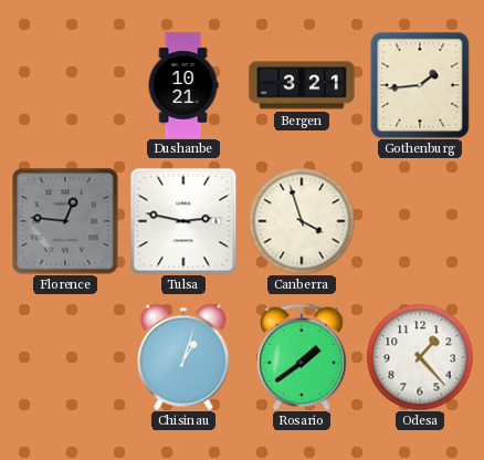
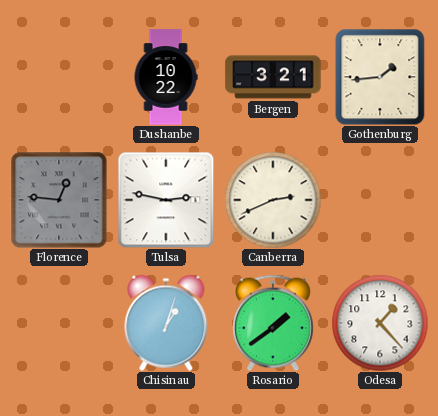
Dushanbe: 10:21 -> 10:22
Canberra: 3:57 -> 2:41
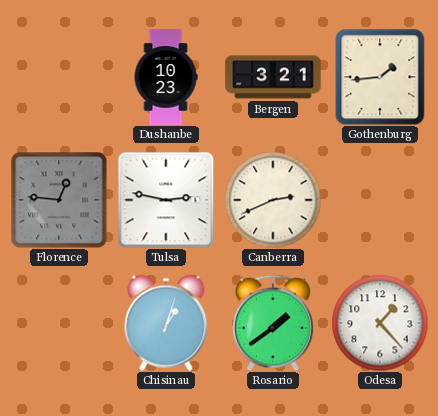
Dushanbe: 10:22 -> 10:23
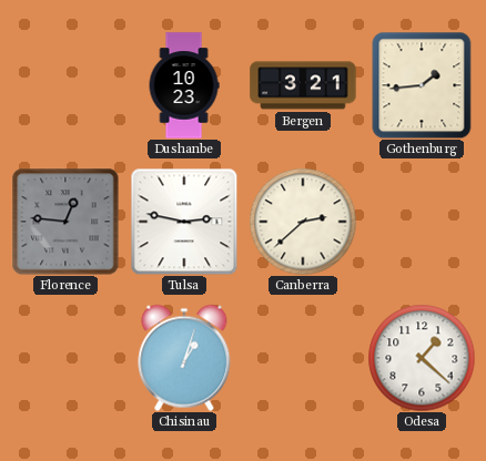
Canberra: 2:41 -> 2:38
Rosario: 1:39 -> none
Odesa: 1:23 -> 1:22
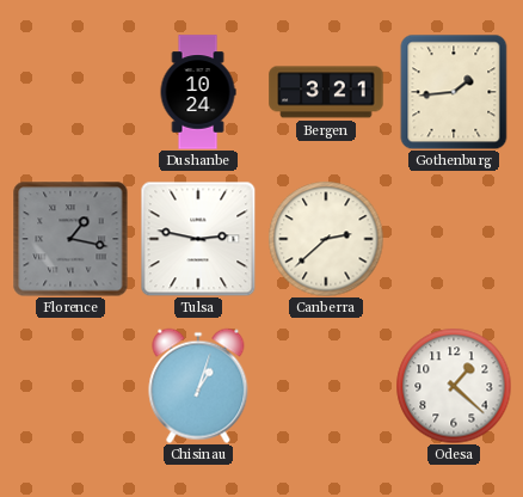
Dushanbe: 10:23 -> 10:24
Florence: 12:46 -> 1:17
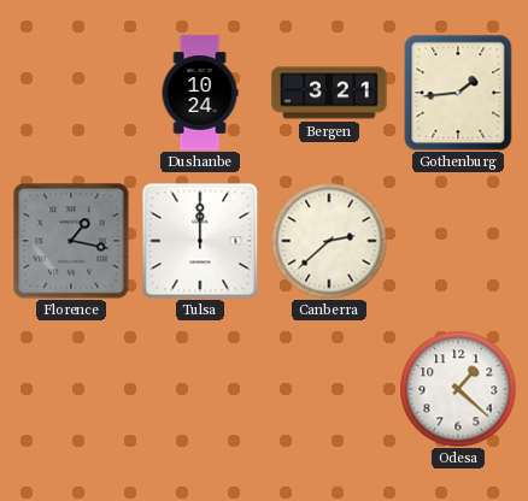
Tulsa: 2:47 -> 12:00
Chisinau: 1:03 -> none
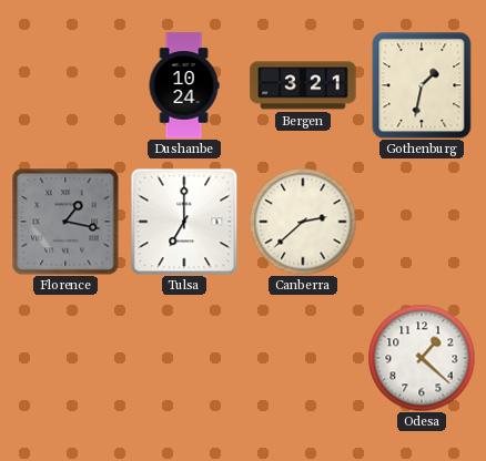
Gothenburg: 1:44 -> 1:32
Tulsa: 12:00 -> 7:00
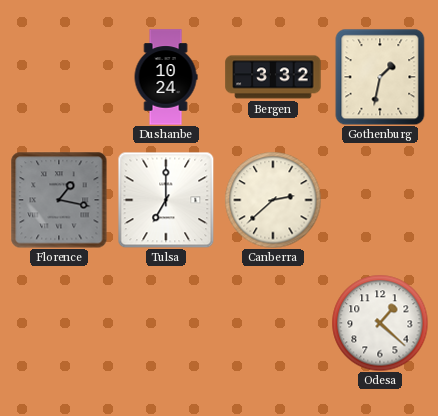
Bergen: 3:21 -> 3:32
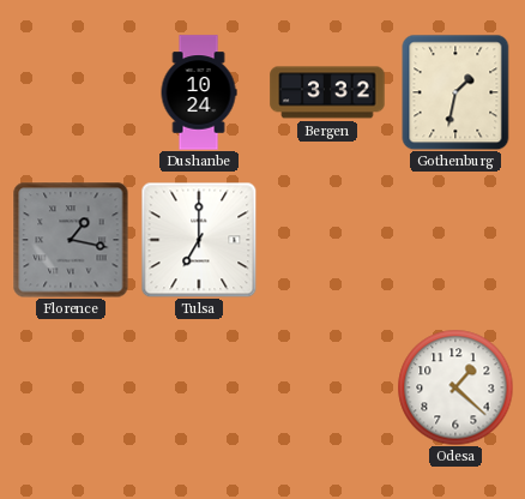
Canberra: 2:38 -> none
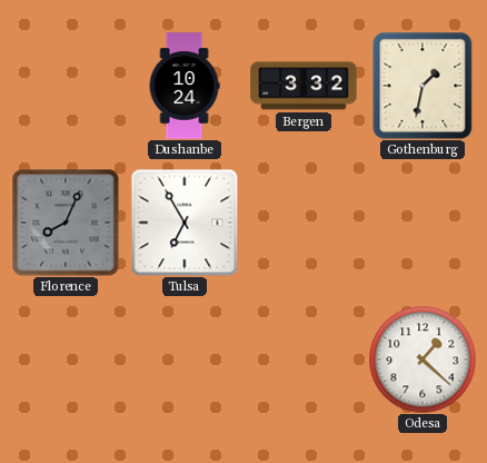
Florence: 1:17 -> 8:04
Tulsa: 7:00 -> 6:55
